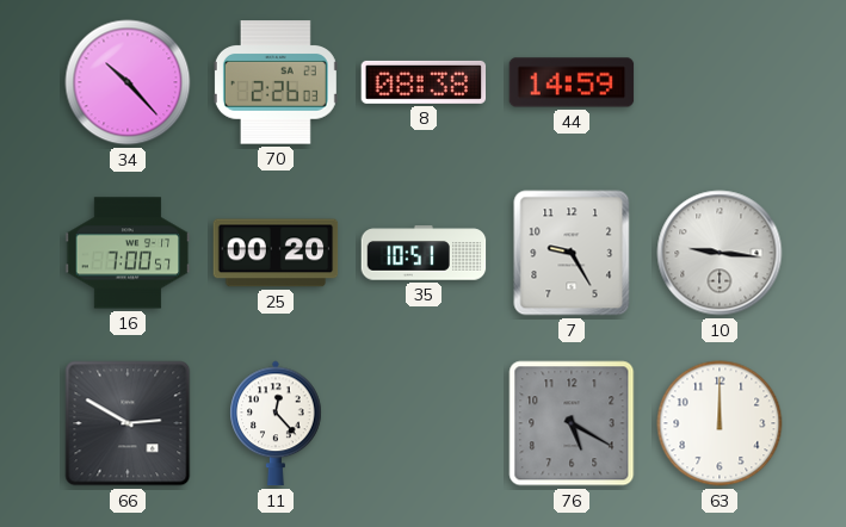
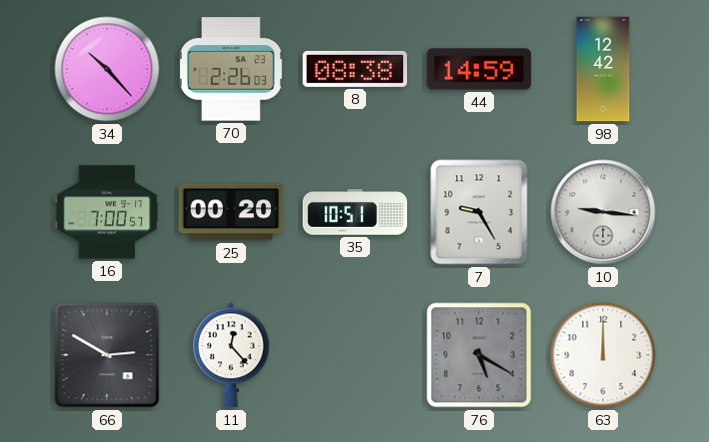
98: none -> 12:42
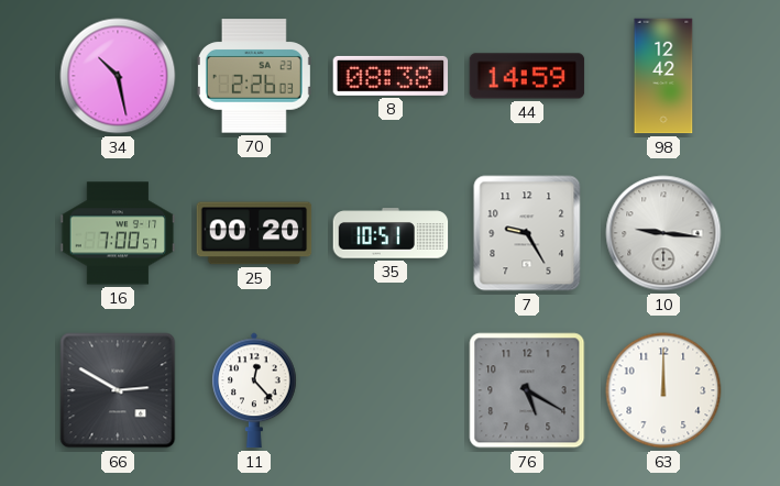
34: 10:23 -> 10:28
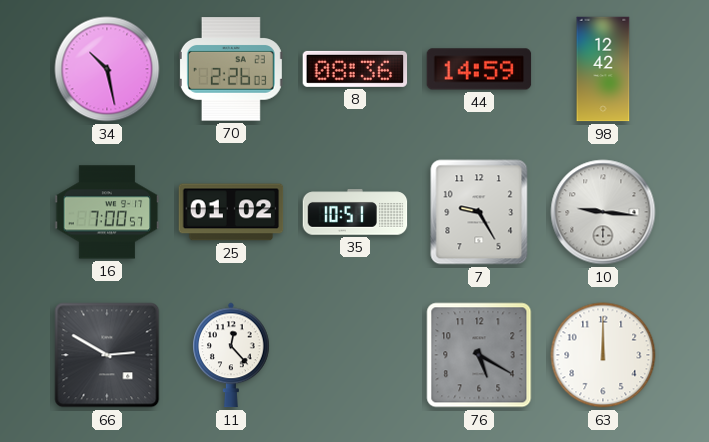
8: 08:38 -> 08:36
25: 00:20 -> 01:02
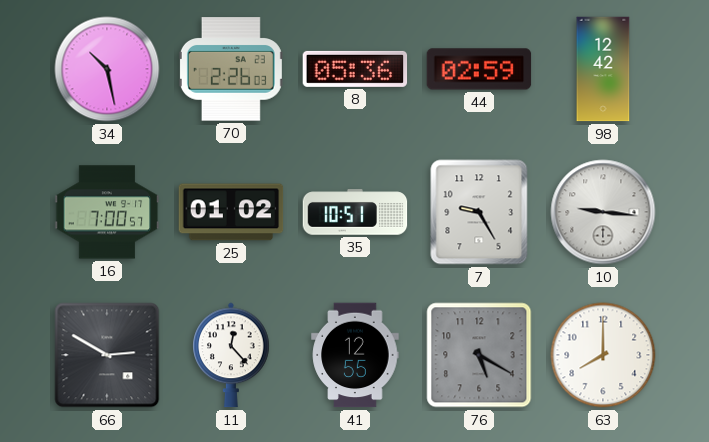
8: 08:36 -> 05:36
44: 14:59 -> 02:59
41: none -> 12:55
63: 12:00 -> 8:00
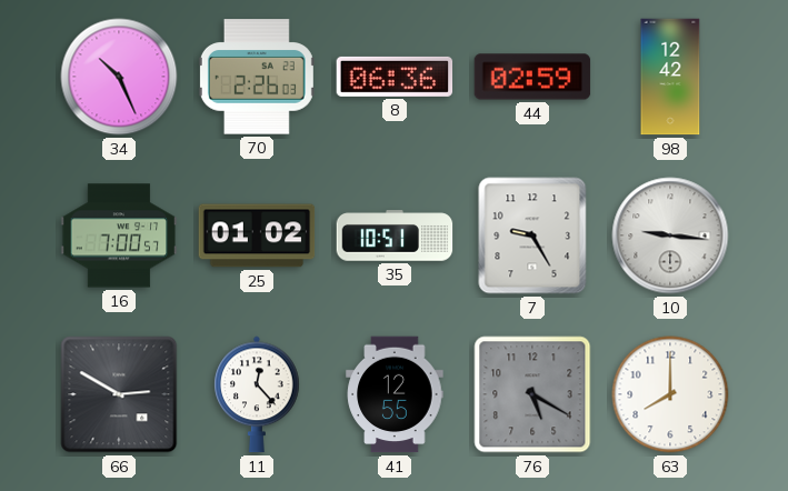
34: 10:28 -> 10:26
8: 05:36 -> 06:36
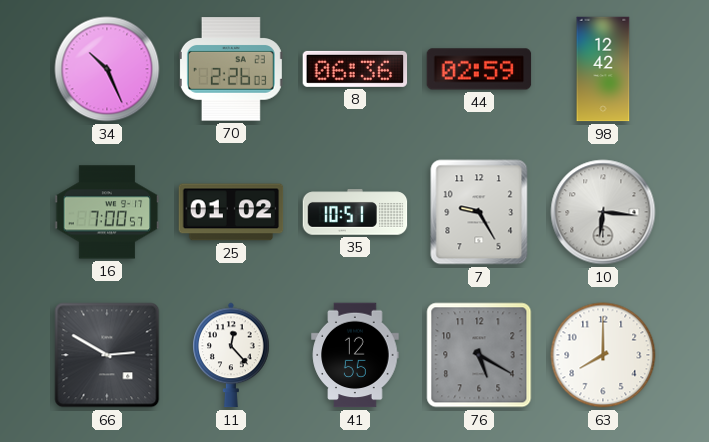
10: 9:16 -> 6:16
